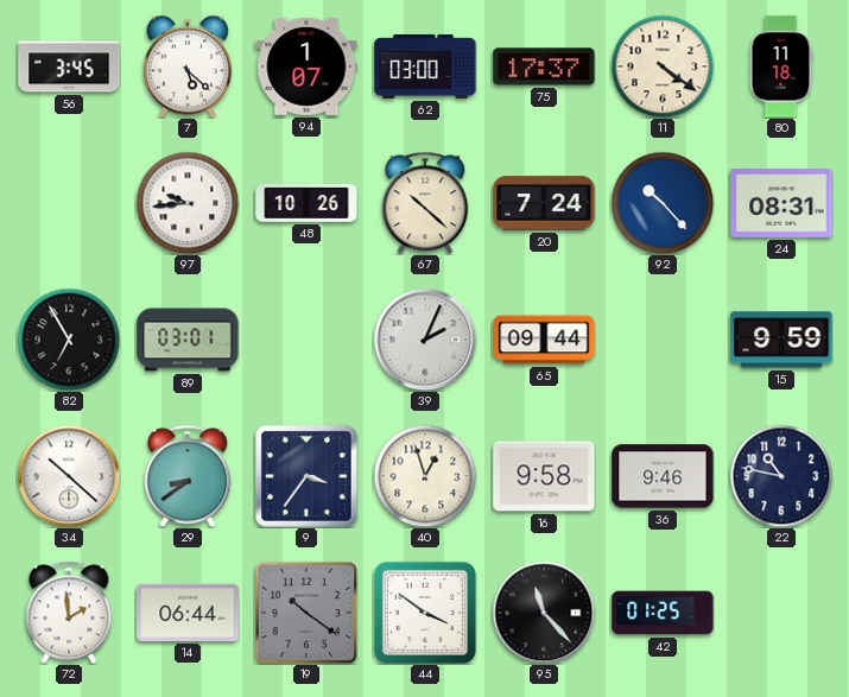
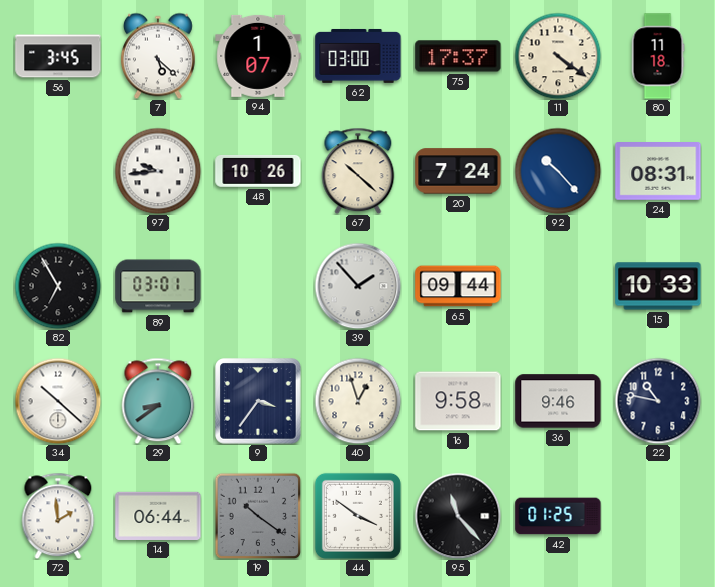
39: 2:04 -> 1:53
15: 9:59 -> 10:33
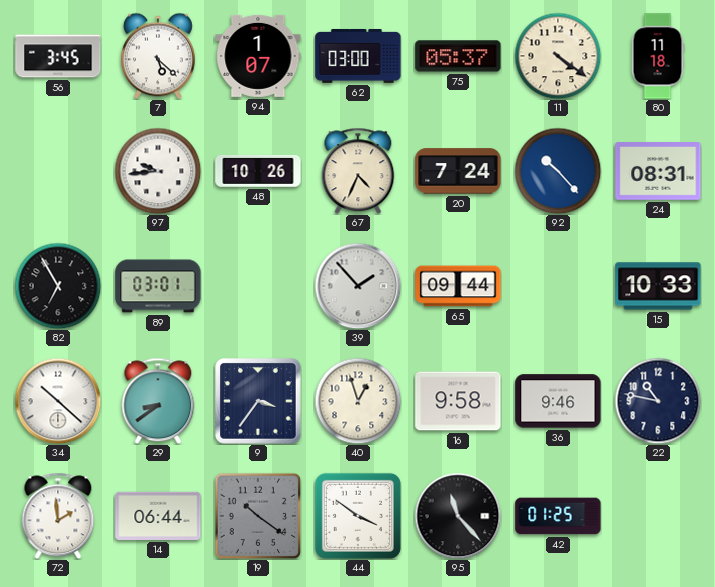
75: 17:37 -> 05:37
67: 10:22 -> 4:34
